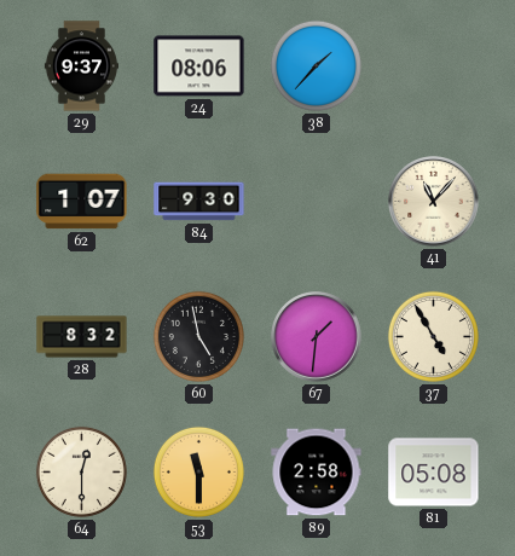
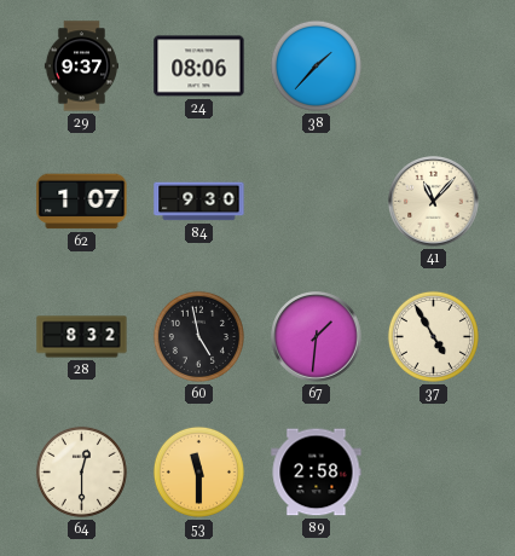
81: 05:08 -> none
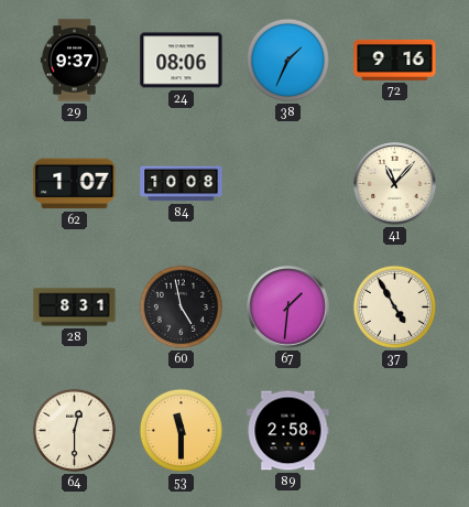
38: 1:37 -> 1:34
72: none -> 9:16
84: 9:30 -> 10:08
28: 8:32 -> 8:31
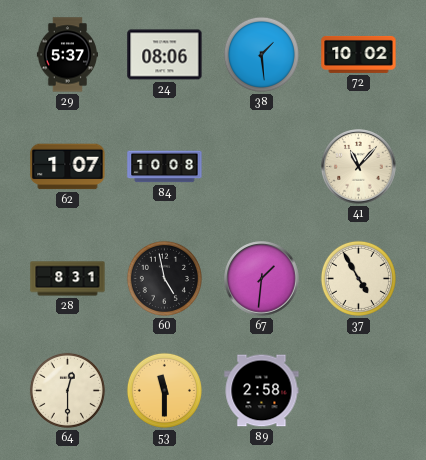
29: 9:37 -> 5:37
38: 1:34 -> 1:29
72: 9:16 -> 10:02
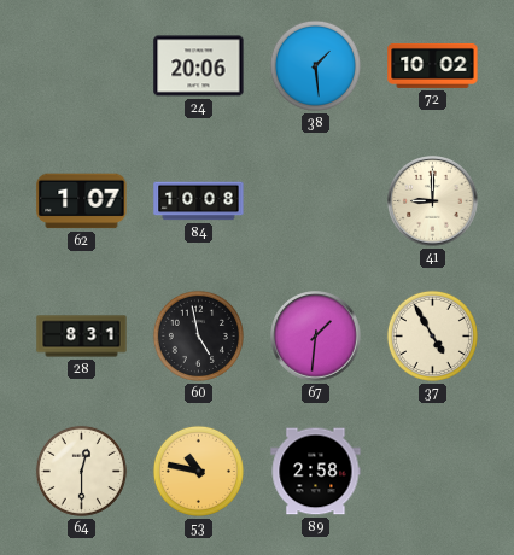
29: 5:37 -> none
24: 08:06 -> 20:06
41: 11:07 -> 9:00
53: 11:30 -> 10:47
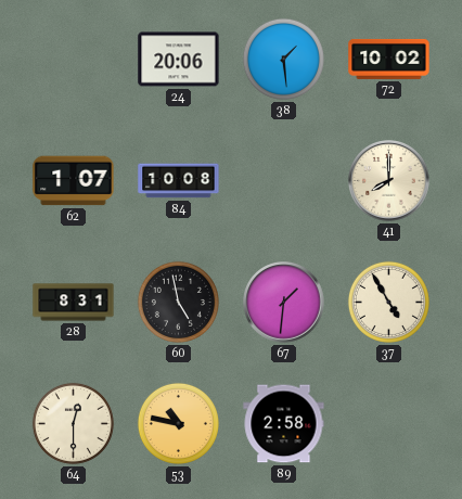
41: 9:00 -> 8:00
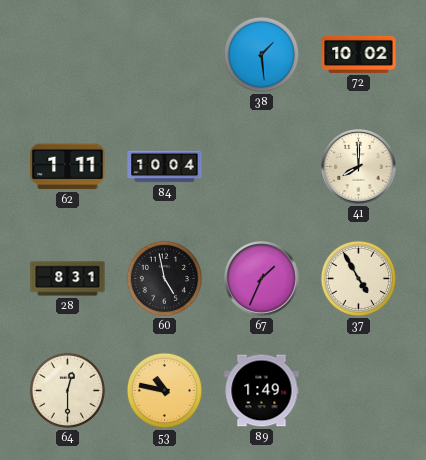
24: 20:06 -> none
62: 1:07 -> 1:11
84: 10:08 -> 10:04
67: 1:31 -> 1:34
89: 2:58 -> 1:49
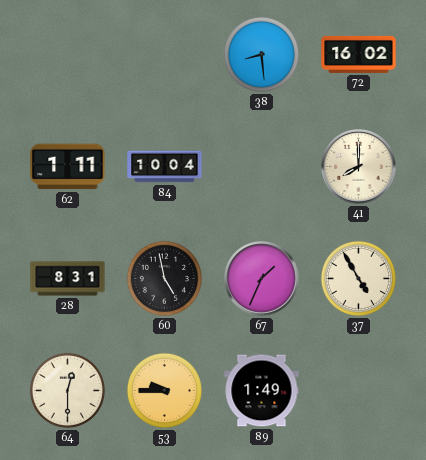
38: 1:29 -> 8:29
72: 10:02 -> 16:02
53: 10:47 -> 9:45
